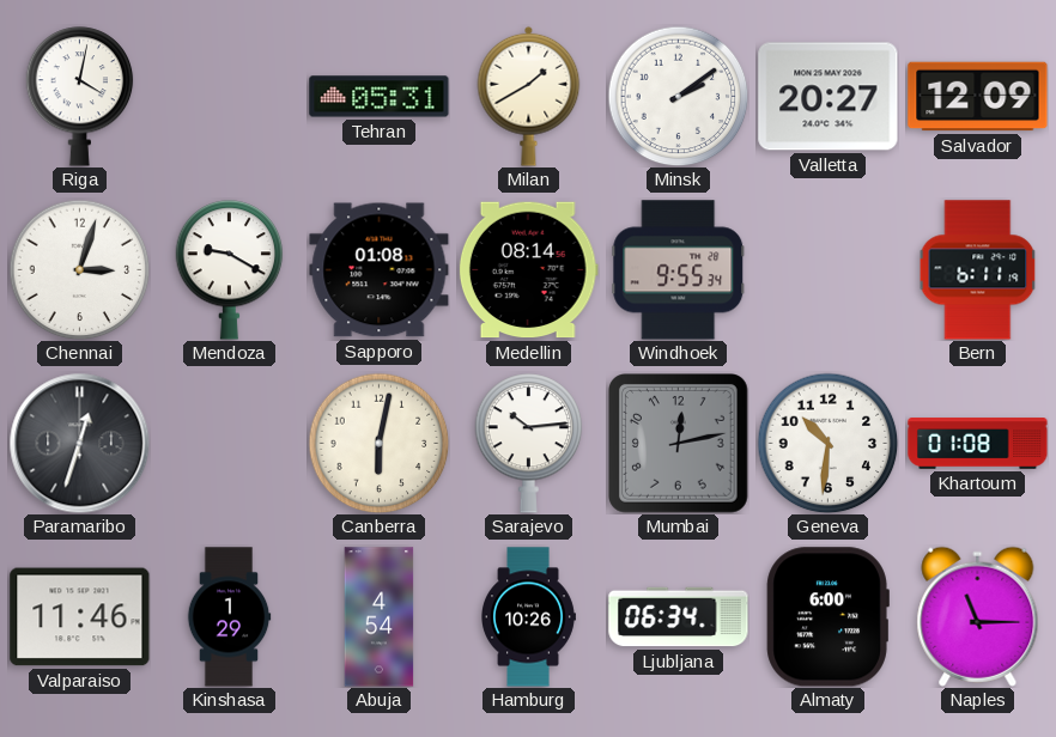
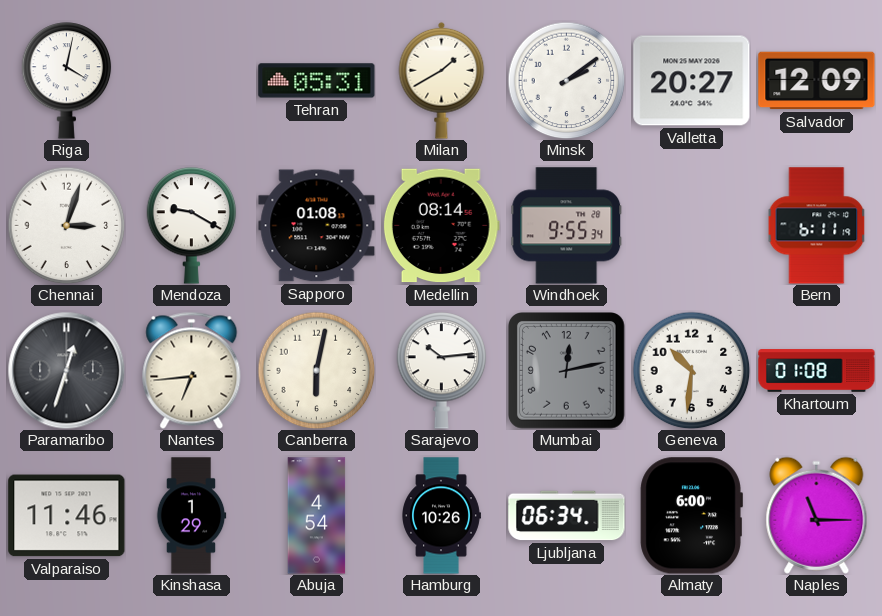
Nantes: none -> 6:44
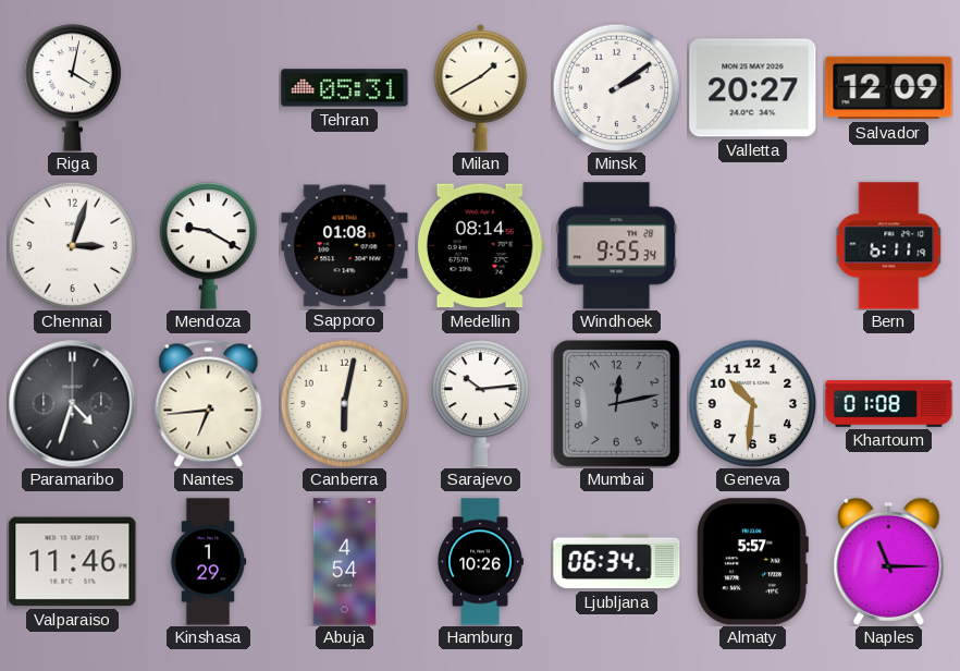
Paramaribo: 12:33 -> 4:33
Almaty: 6:00 -> 5:57
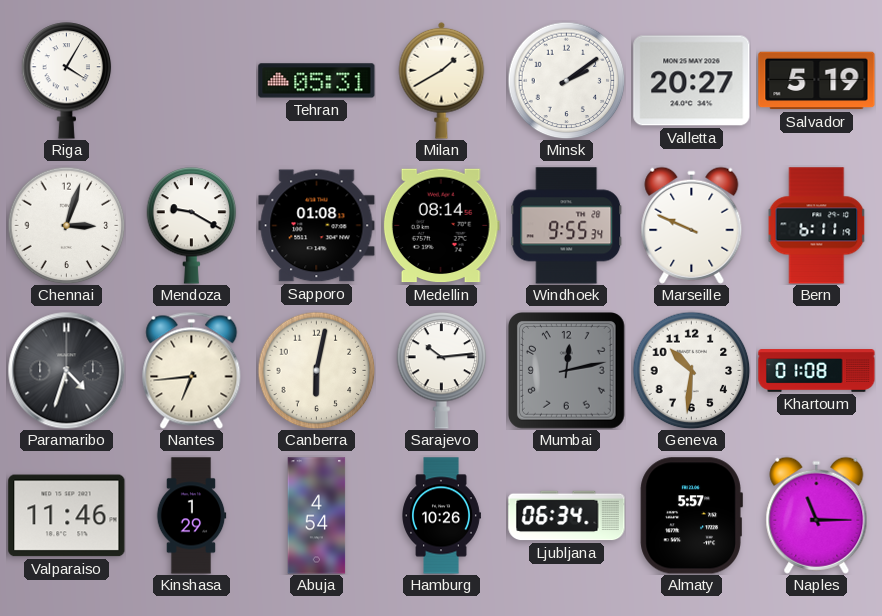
Riga: 4:02 -> 4:05
Salvador: 12:09 -> 5:19
Marseille: none -> 9:49
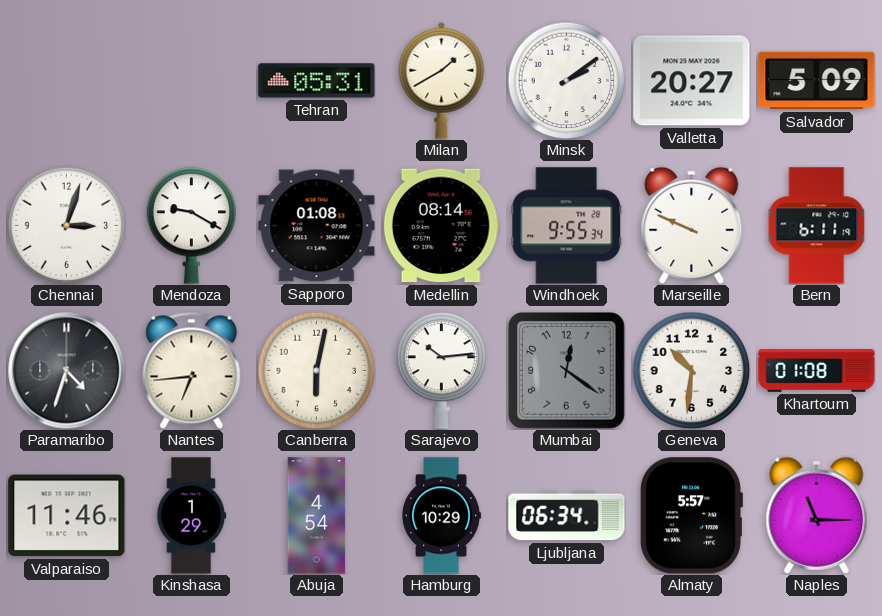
Riga: 4:05 -> none
Salvador: 5:19 -> 5:09
Mumbai: 12:13 -> 12:21
Hamburg: 10:26 -> 10:29
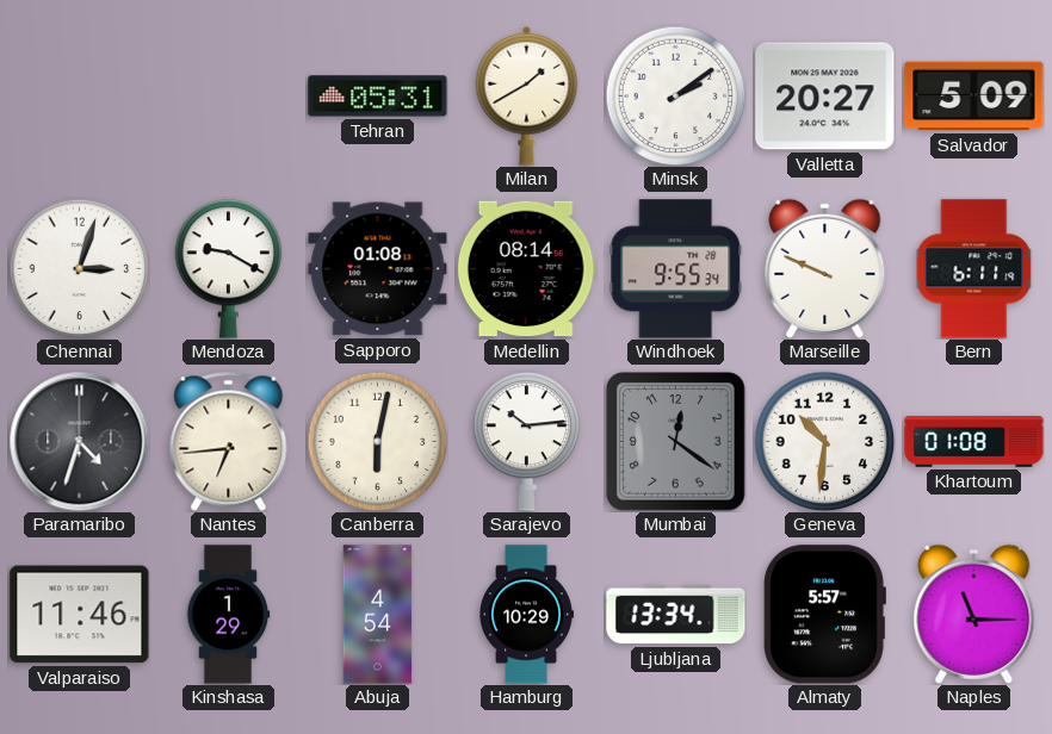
Ljubljana: 06:34 -> 13:34
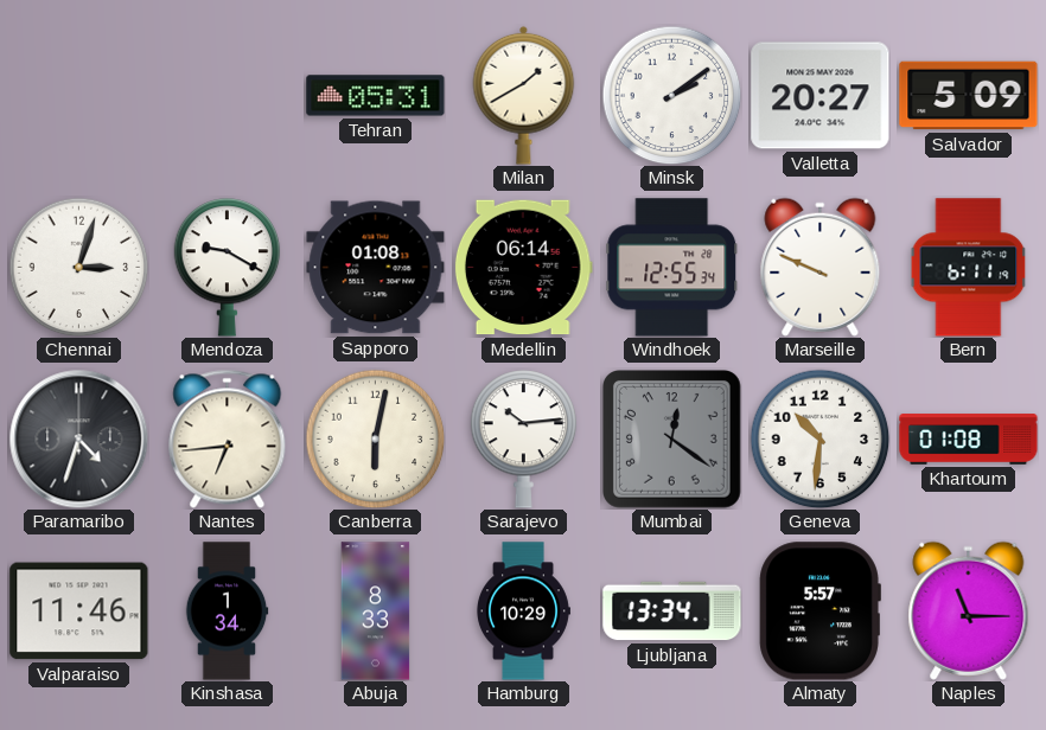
Medellin: 08:14 -> 06:14
Windhoek: 9:55 -> 12:55
Kinshasa: 1:29 -> 1:34
Abuja: 4:54 -> 8:33
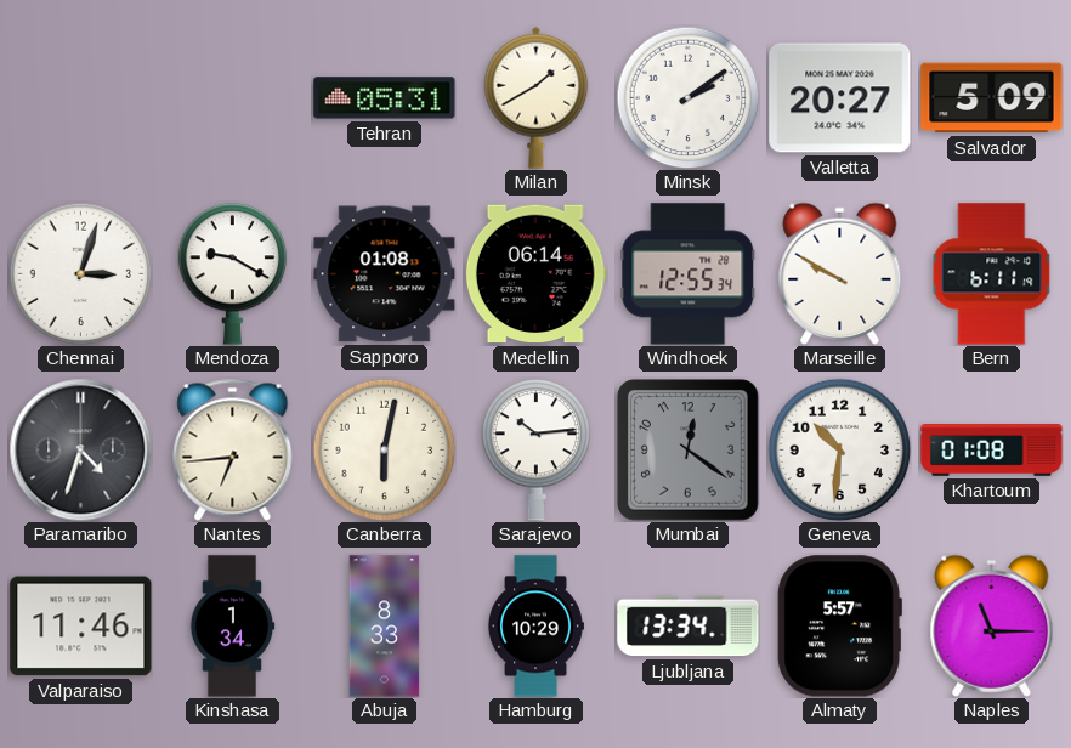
Marseille: 9:49 -> 9:50
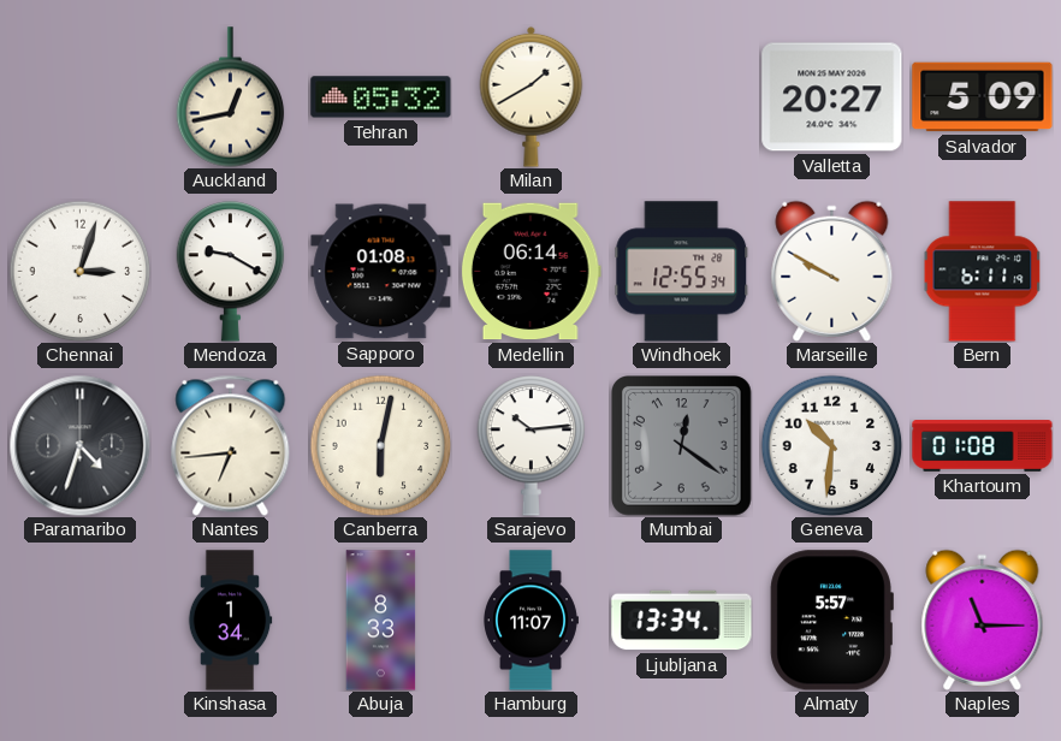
Auckland: none -> 12:43
Tehran: 05:31 -> 05:32
Minsk: 2:09 -> none
Valparaiso: 11:46 -> none
Hamburg: 10:29 -> 11:07
